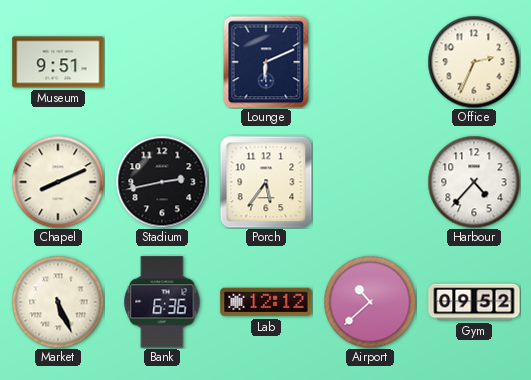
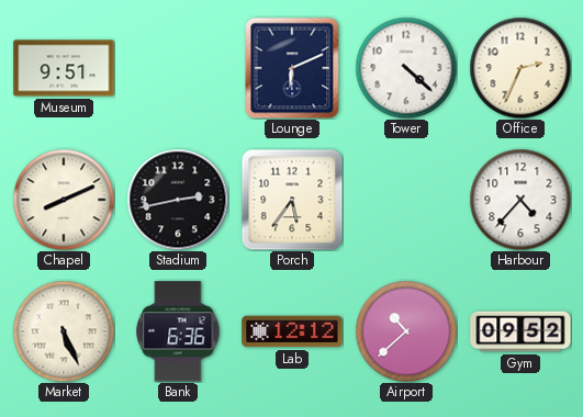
Tower: none -> 4:22
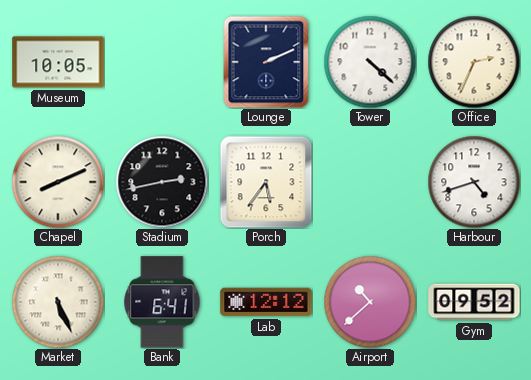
Museum: 9:51 -> 10:05
Lounge: 6:11 -> 2:11
Harbour: 4:37 -> 4:42
Bank: 6:36 -> 6:41
